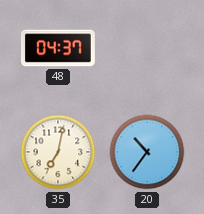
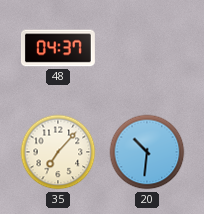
35: 7:02 -> 7:07
20: 10:36 -> 10:31
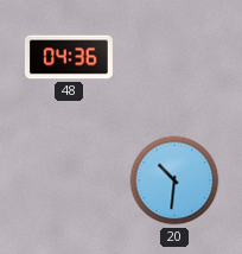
48: 04:37 -> 04:36
35: 7:07 -> none
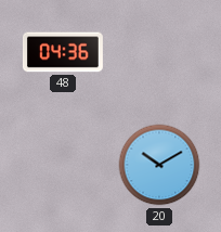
20: 10:31 -> 10:10
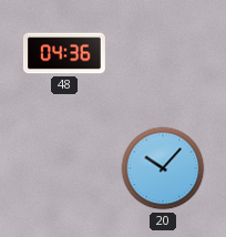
20: 10:10 -> 10:07
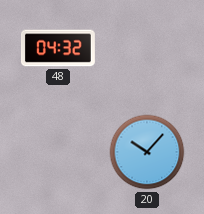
48: 04:36 -> 04:32
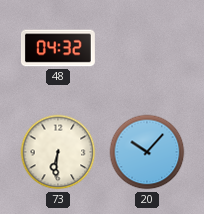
73: none -> 6:31
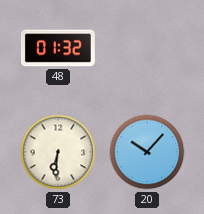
48: 04:32 -> 01:32
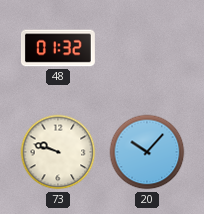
73: 6:31 -> 9:48
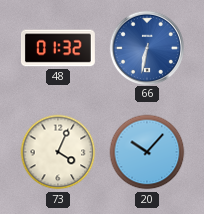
66: none -> 6:32
73: 9:48 -> 4:04
